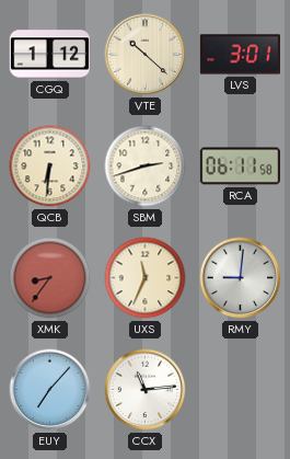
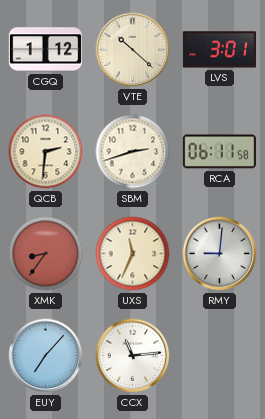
QCB: 6:31 -> 2:31
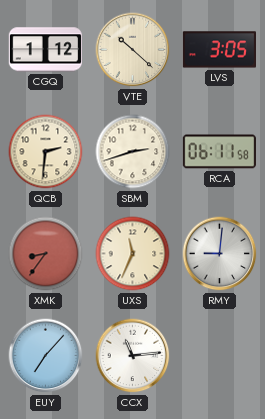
LVS: 3:01 -> 3:05
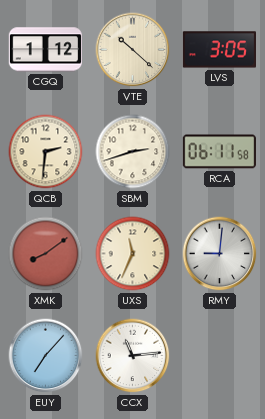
XMK: 8:36 -> 8:09
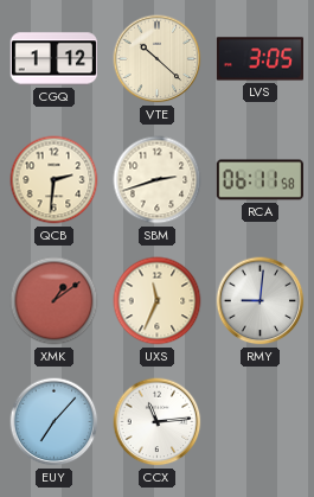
XMK: 8:09 -> 1:09
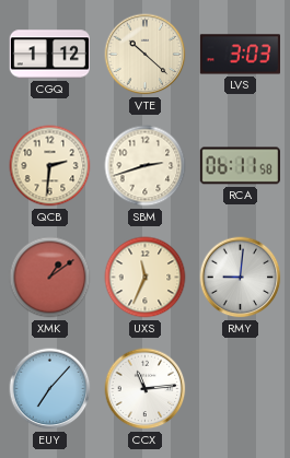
LVS: 3:05 -> 3:03
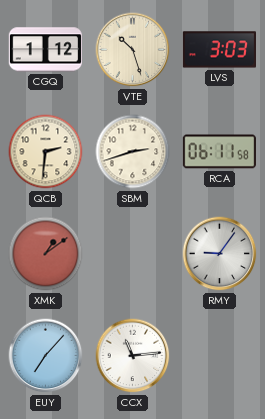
VTE: 10:22 -> 10:27
UXS: 11:34 -> none
RMY: 9:01 -> 9:06
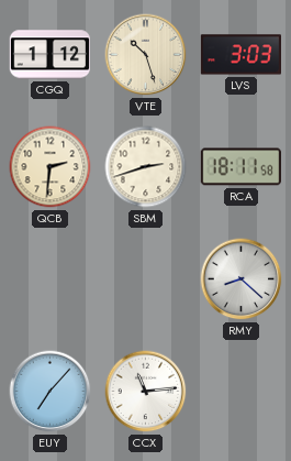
RCA: 06:11 -> 18:11
XMK: 1:09 -> none
RMY: 9:06 -> 8:22
